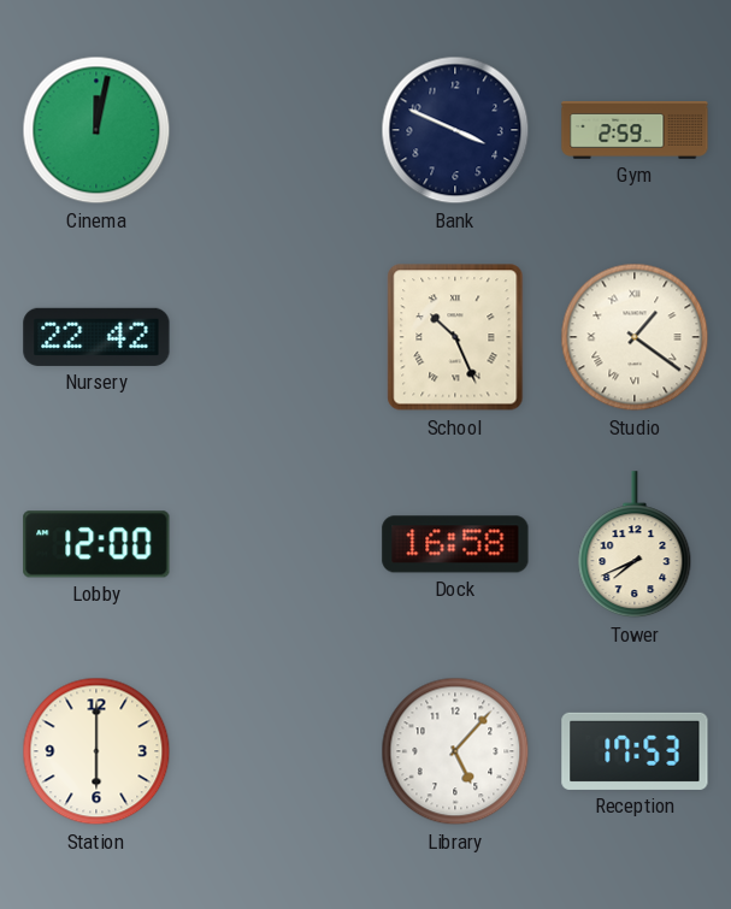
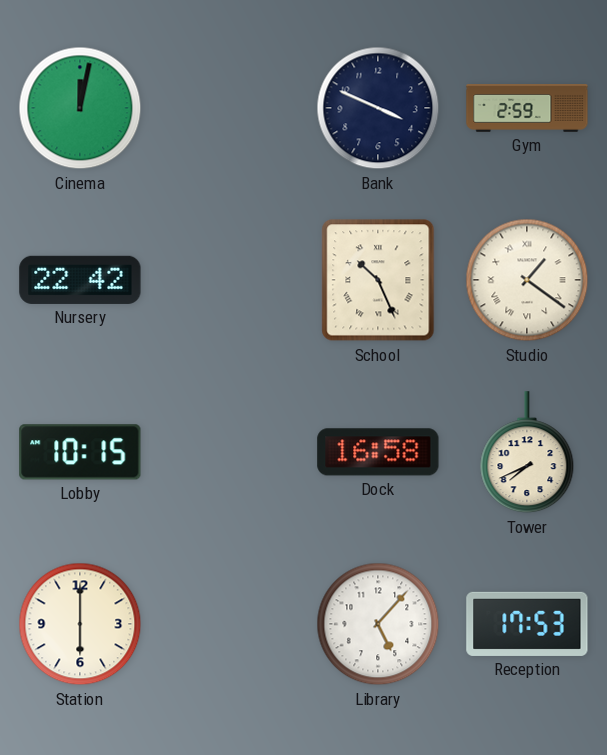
Lobby: 12:00 -> 10:15
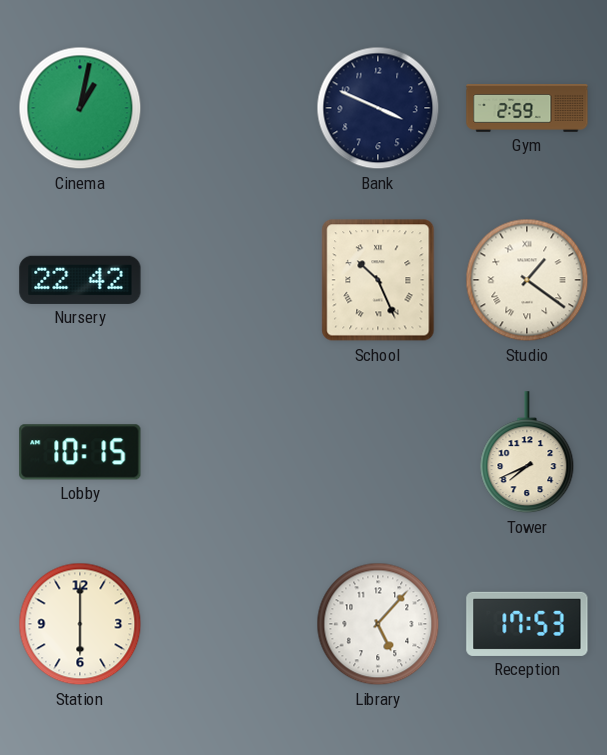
Cinema: 12:02 -> 1:02
Dock: 16:58 -> none
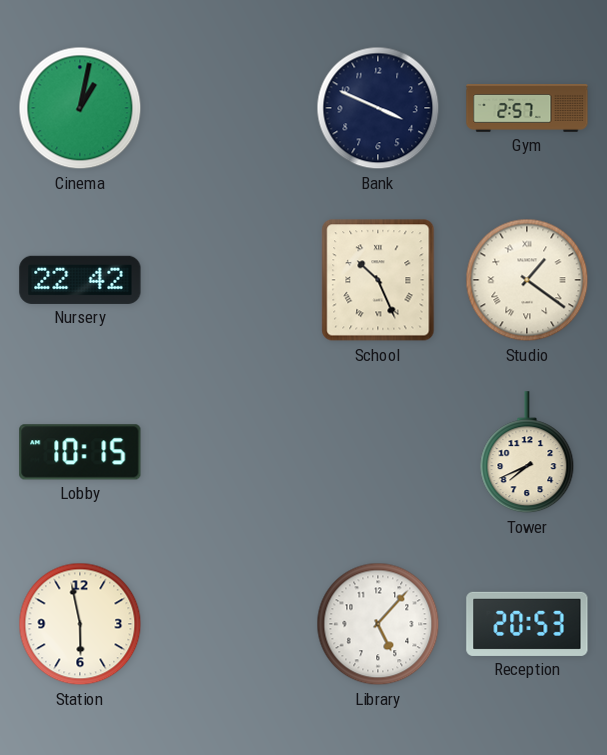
Gym: 2:59 -> 2:57
Station: 6:00 -> 5:58
Reception: 17:53 -> 20:53
